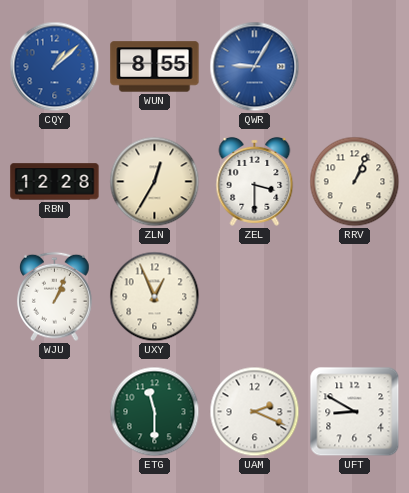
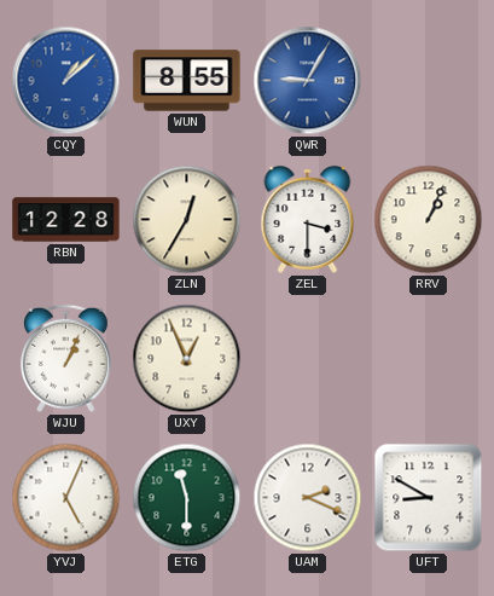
YVJ: none -> 5:04
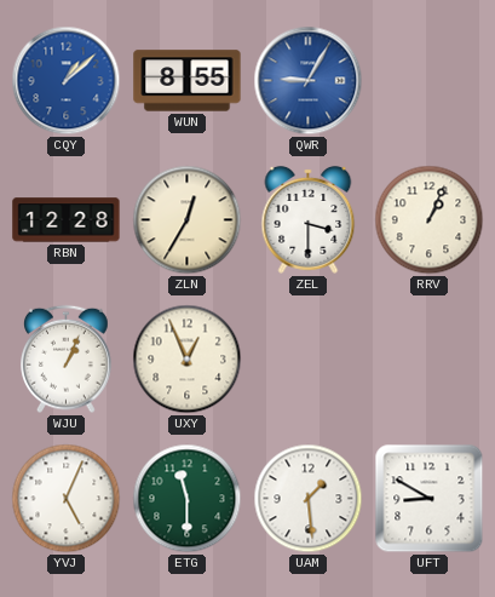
UAM: 2:19 -> 1:29
